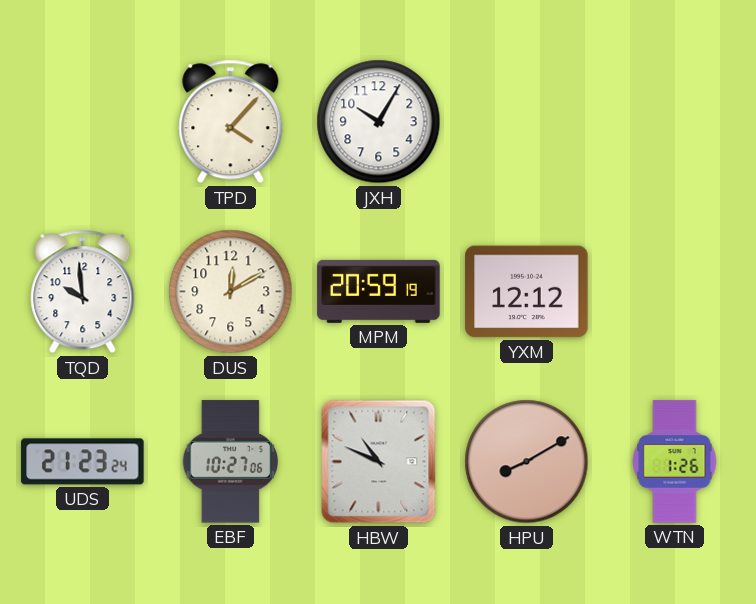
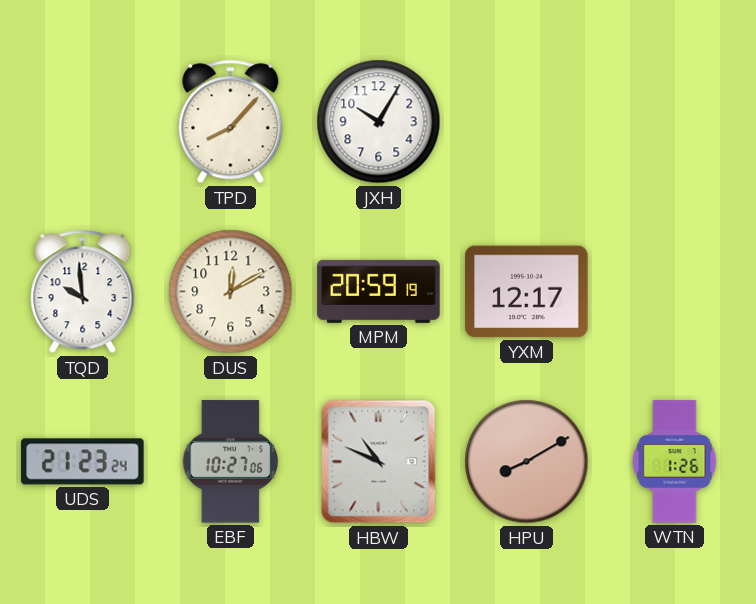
TPD: 4:07 -> 8:07
YXM: 12:12 -> 12:17
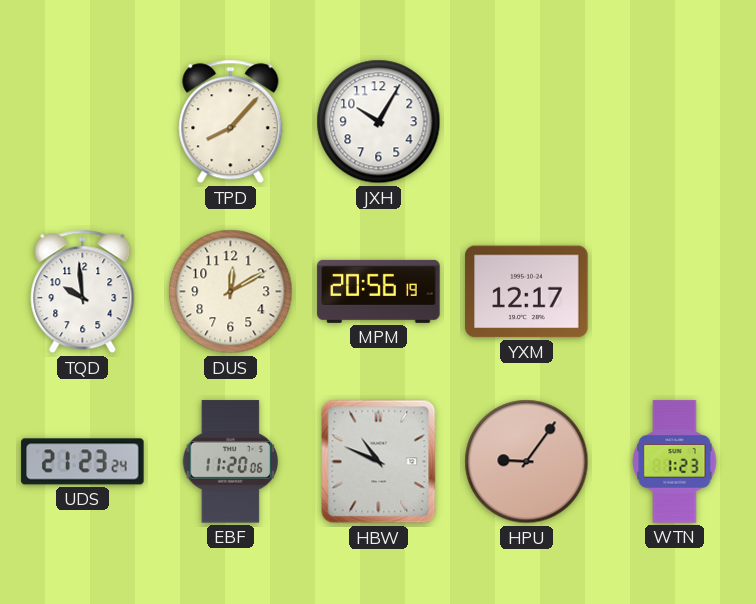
MPM: 20:59 -> 20:56
EBF: 10:27 -> 11:20
HPU: 8:10 -> 9:06
WTN: 1:26 -> 1:23
